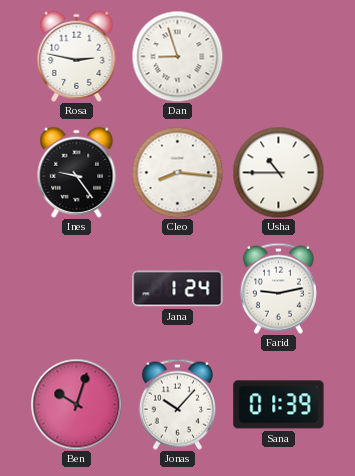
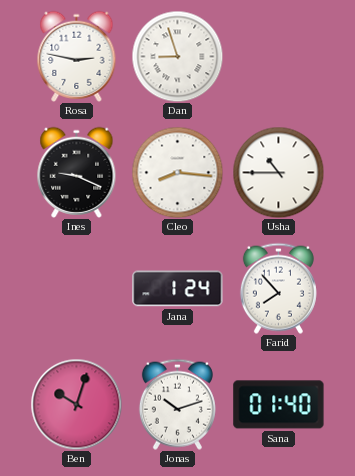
Ines: 9:24 -> 9:19
Farid: 9:13 -> 7:53
Jonas: 10:07 -> 10:12
Sana: 01:39 -> 01:40
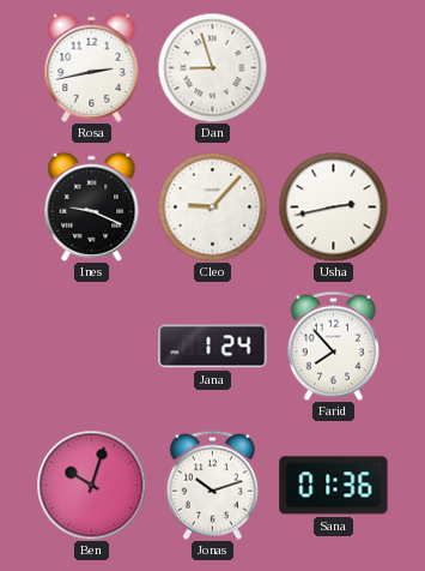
Rosa: 2:47 -> 2:43
Cleo: 8:16 -> 9:07
Usha: 10:45 -> 2:43
Sana: 01:40 -> 01:36
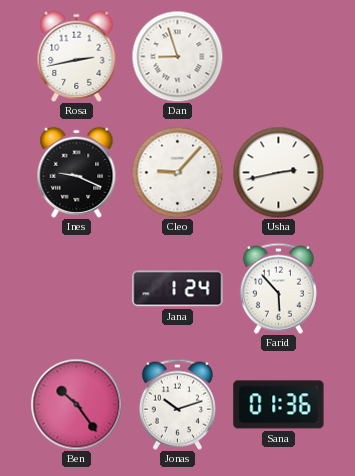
Farid: 7:53 -> 5:53
Ben: 10:03 -> 10:24
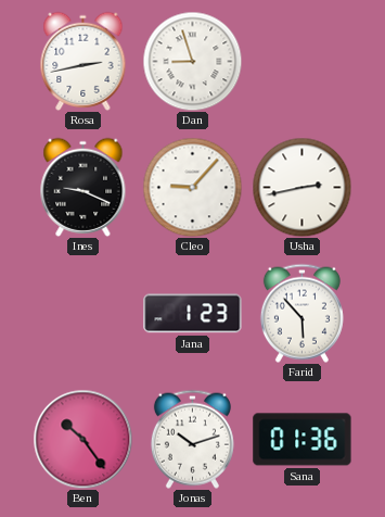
Jana: 1:24 -> 1:23
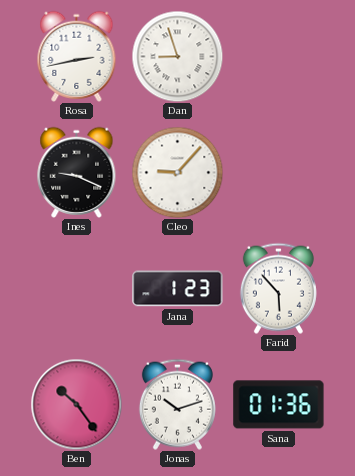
Usha: 2:43 -> none
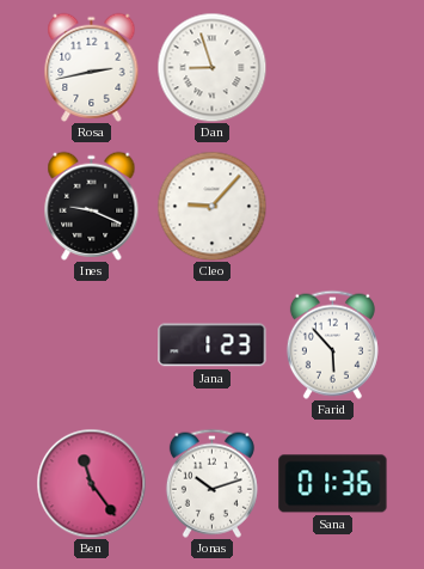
Ben: 10:24 -> 11:24
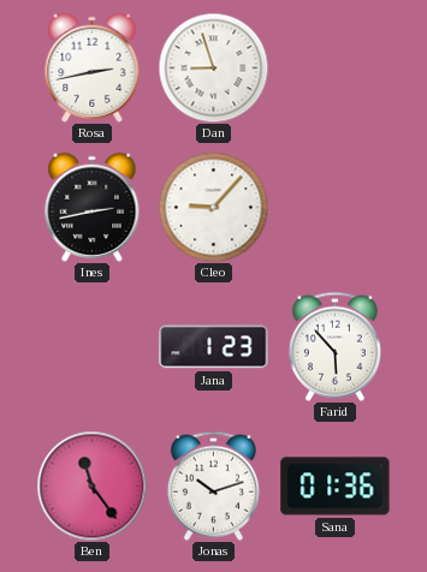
Ines: 9:19 -> 2:43
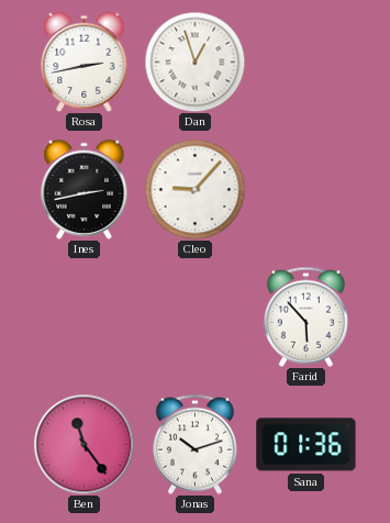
Dan: 8:57 -> 12:57
Jana: 1:23 -> none
